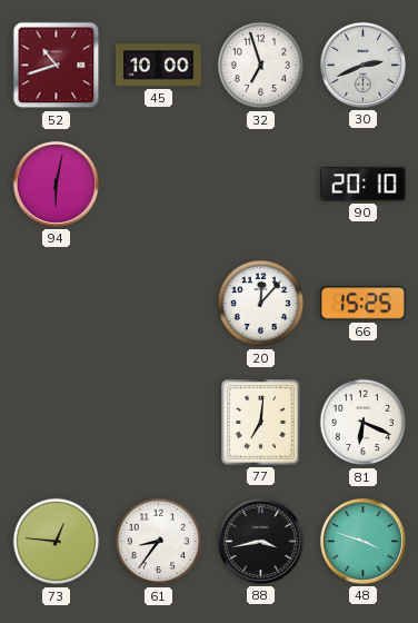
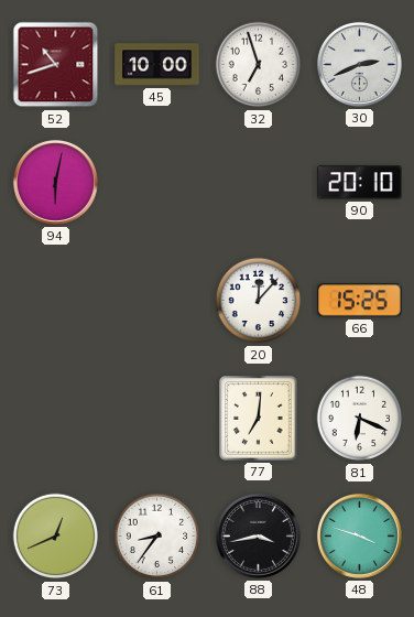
73: 12:46 -> 12:41
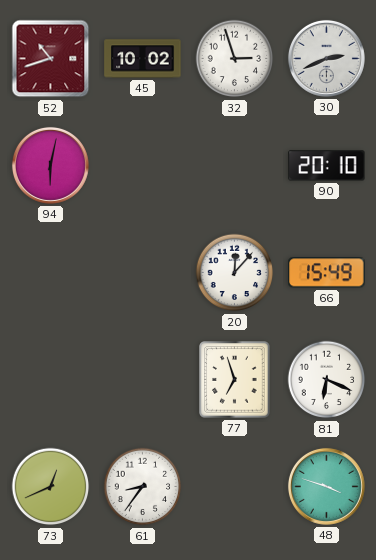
45: 10:00 -> 10:02
32: 6:57 -> 2:57
66: 15:25 -> 15:49
77: 7:01 -> 6:57
88: 3:43 -> none
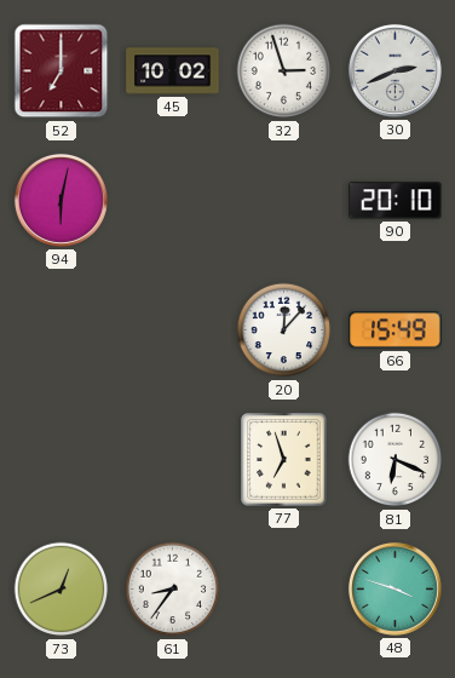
52: 10:42 -> 7:00
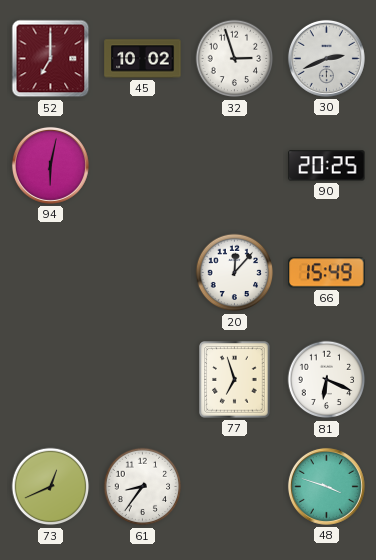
90: 20:10 -> 20:25
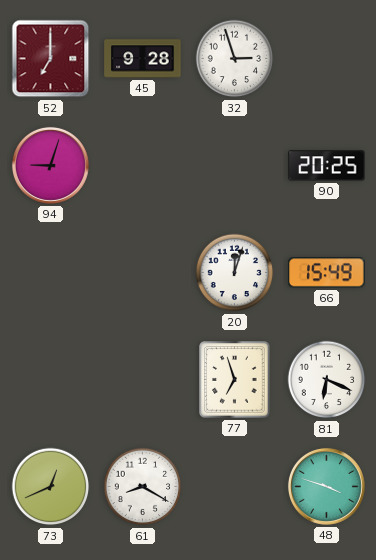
45: 10:02 -> 9:28
30: 2:41 -> none
94: 6:02 -> 9:03
20: 12:07 -> 12:03
61: 8:36 -> 8:20
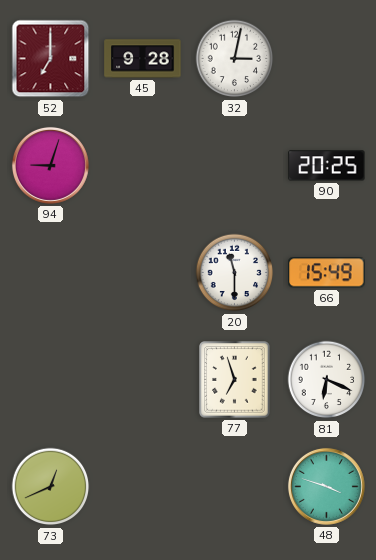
32: 2:57 -> 3:02
20: 12:03 -> 11:30
61: 8:20 -> none
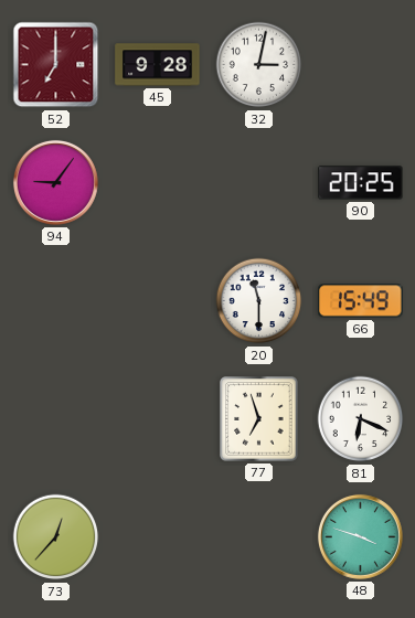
94: 9:03 -> 9:06
73: 12:41 -> 12:37
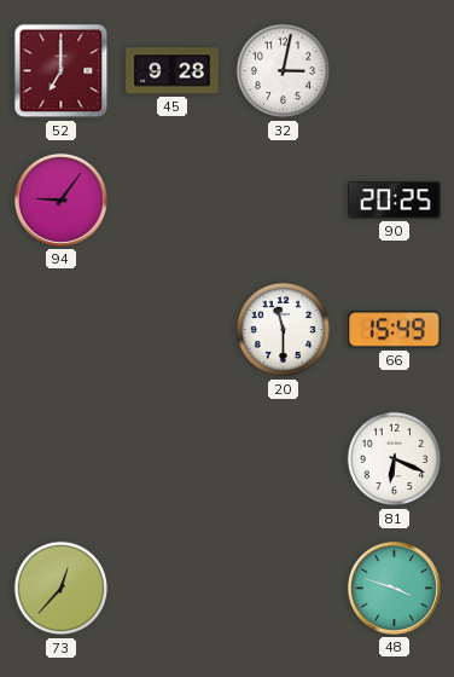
77: 6:57 -> none
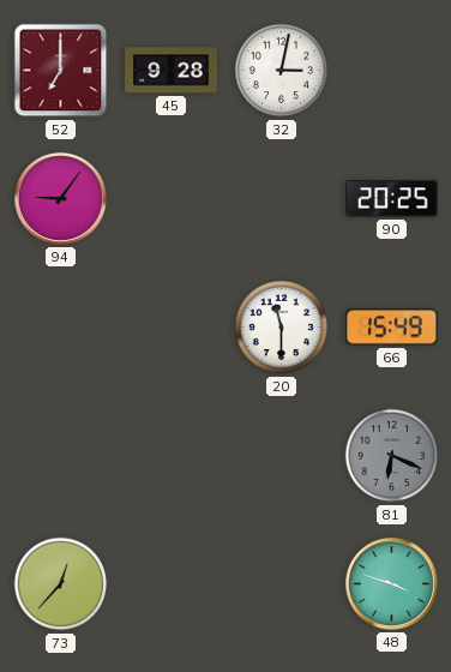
81 dial: white -> grey
